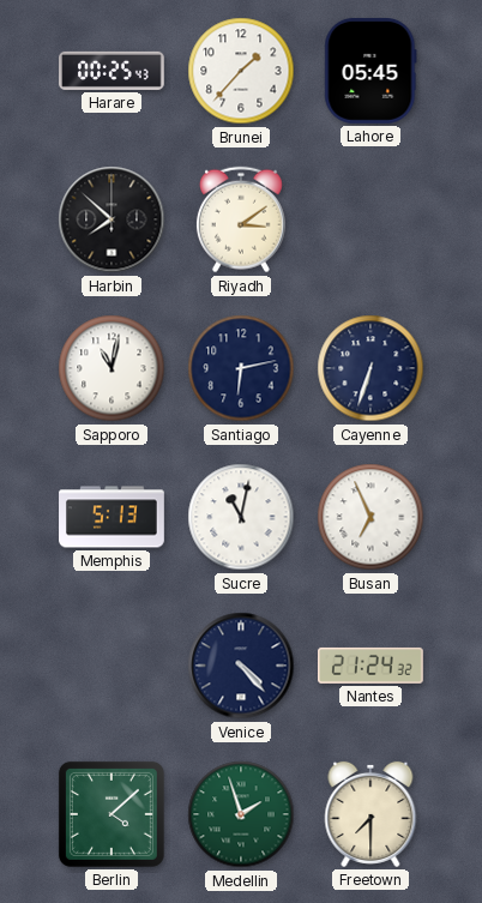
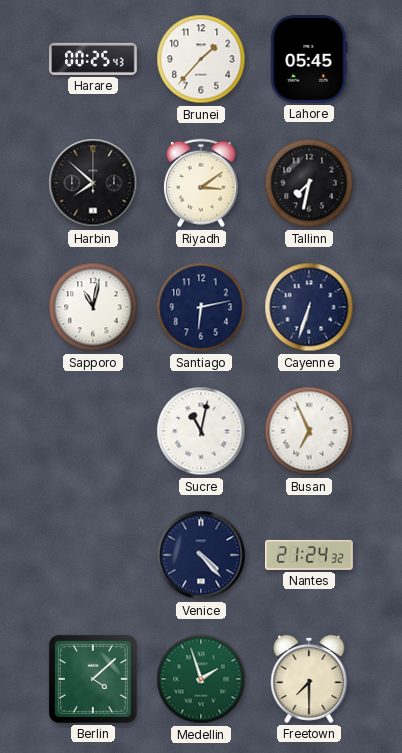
Tallinn: none -> 7:32
Memphis: 5:13 -> none
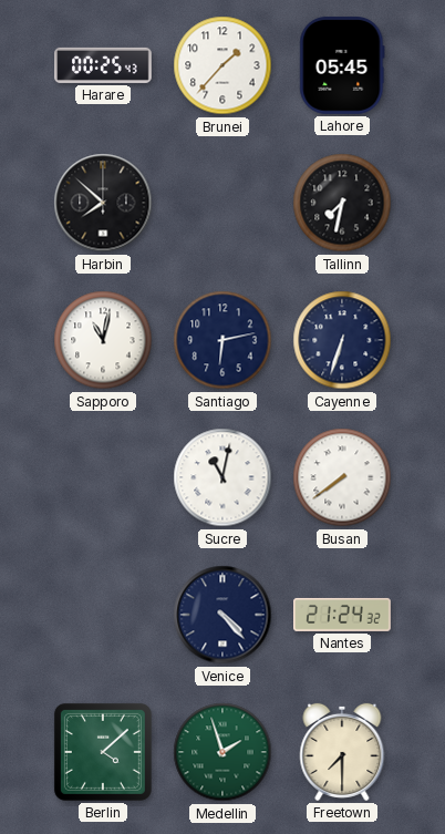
Riyadh: 3:09 -> none
Busan: 6:56 -> 7:39
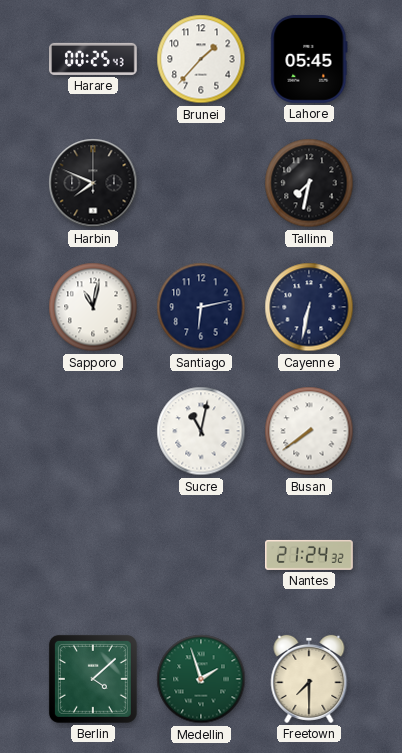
Harbin: 7:52 -> 7:49
Cayenne: 6:33 -> 6:32
Venice: 4:23 -> none
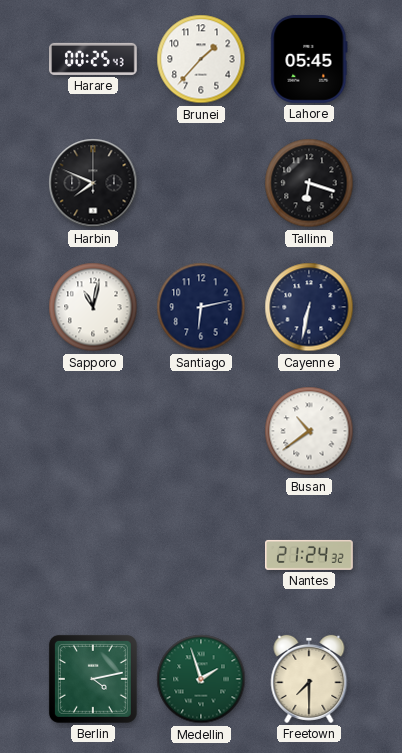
Tallinn: 7:32 -> 6:18
Sucre: 11:02 -> none
Busan: 7:39 -> 10:39
Berlin: 4:08 -> 4:13
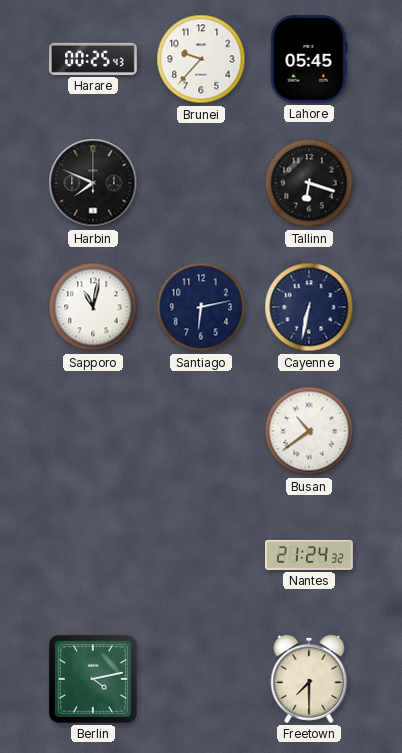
Brunei: 1:37 -> 9:37
Medellin: 1:57 -> none
